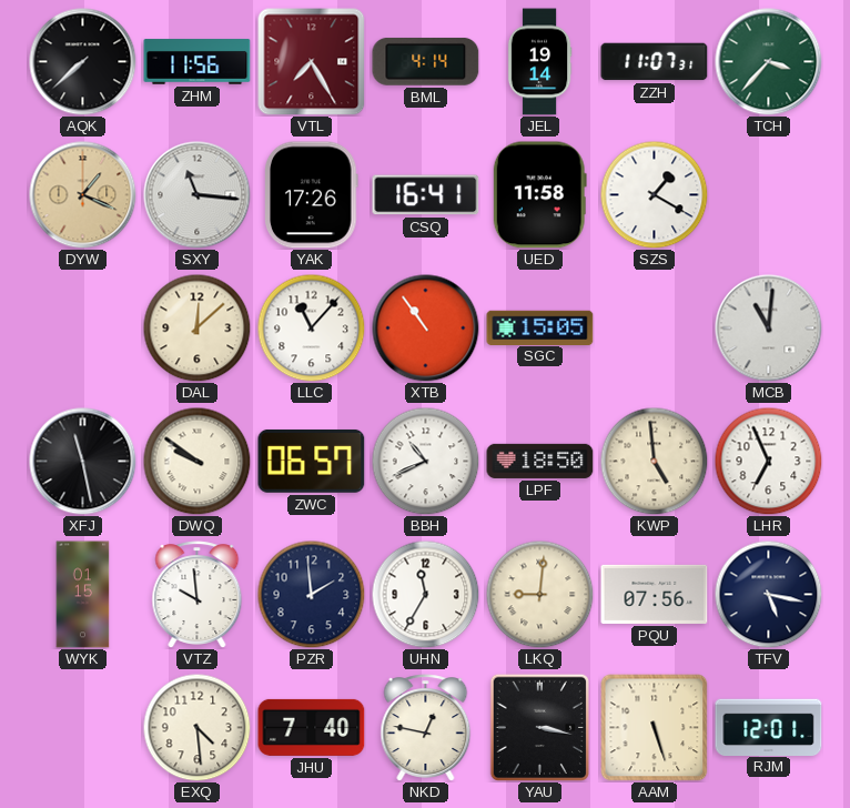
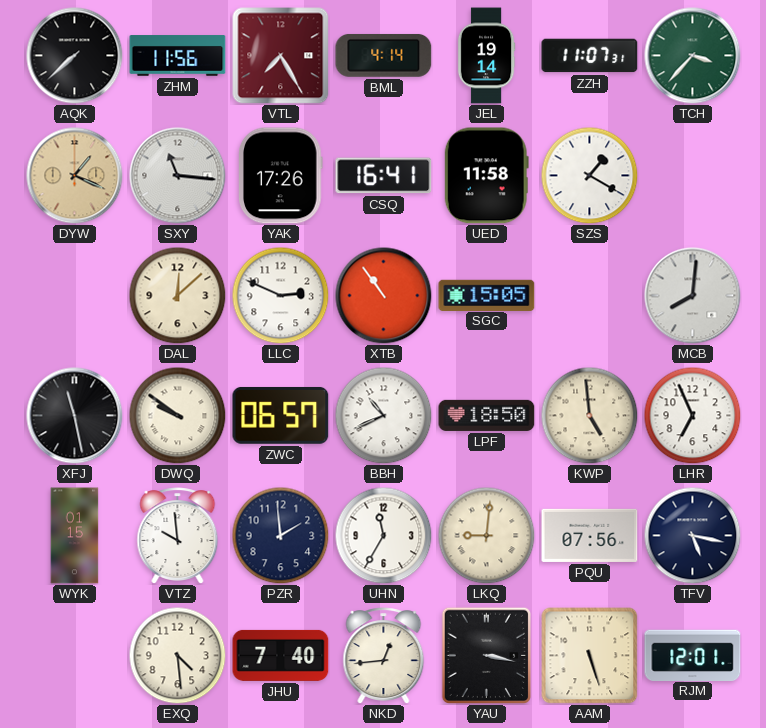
LLC: 11:07 -> 2:49
MCB: 11:01 -> 8:01
NKD: 12:47 -> 12:44
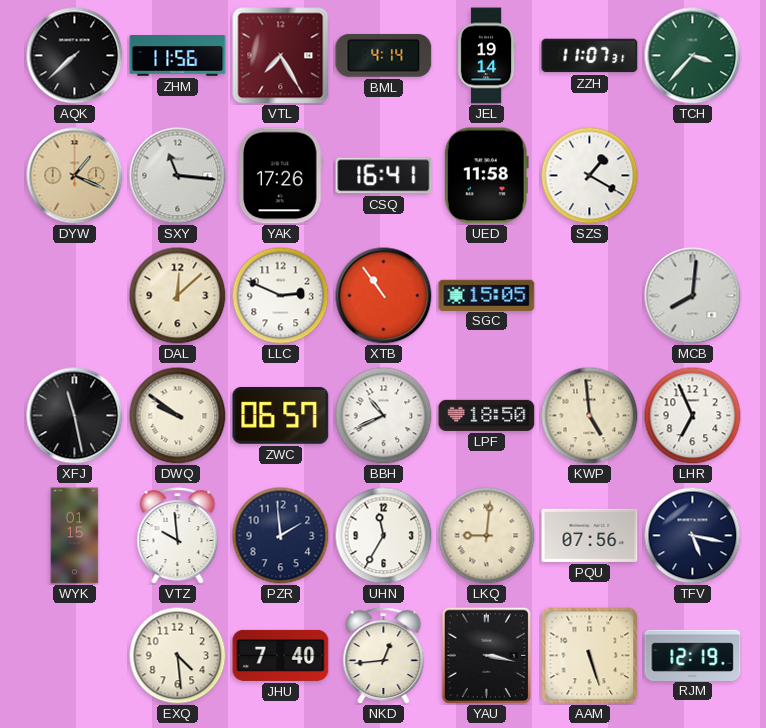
RJM: 12:01 -> 12:19
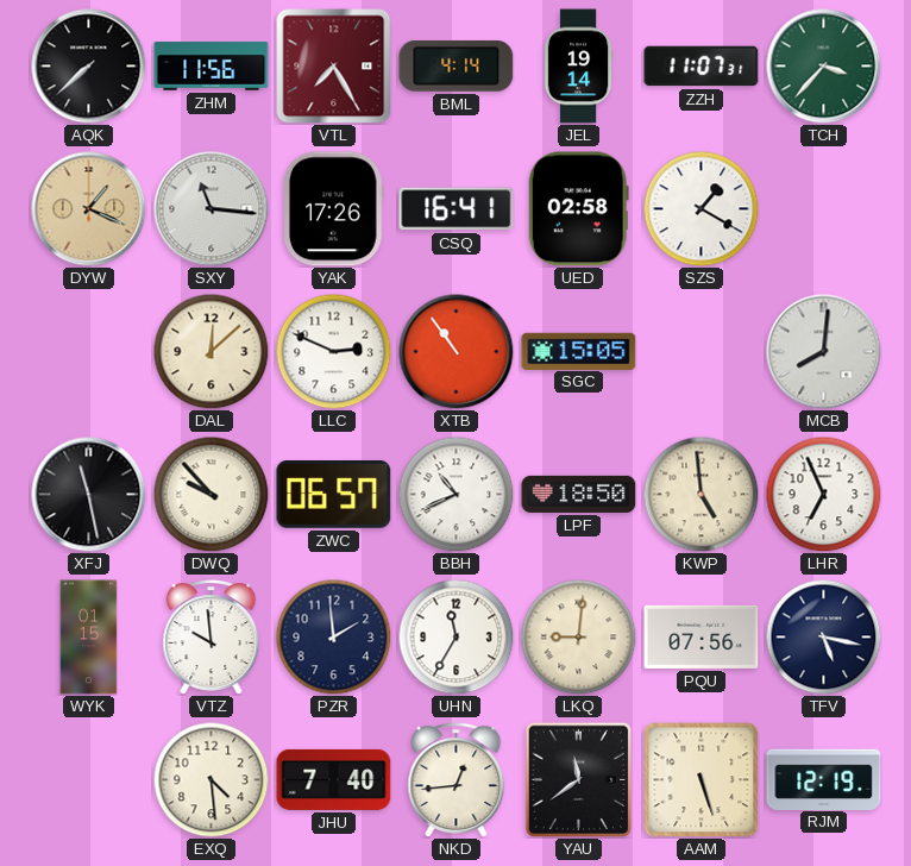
UED: 11:58 -> 02:58
DWQ: 9:51 -> 9:53
YAU: 3:17 -> 11:39
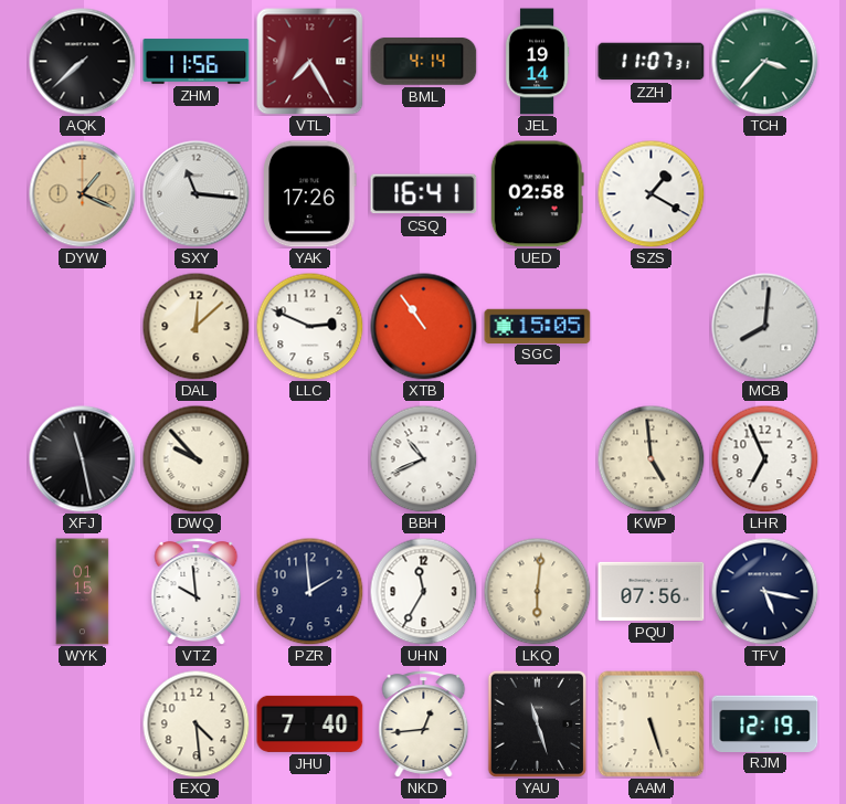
ZWC: 06:57 -> none
LPF: 18:50 -> none
LKQ: 9:01 -> 6:01
YAU: 11:39 -> 11:27
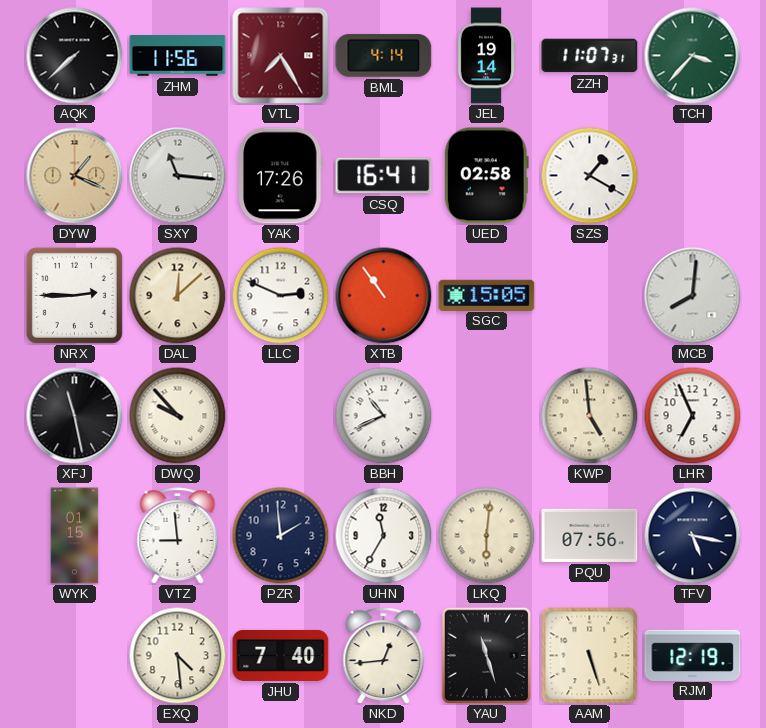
NRX: none -> 2:45
VTZ: 9:59 -> 8:59
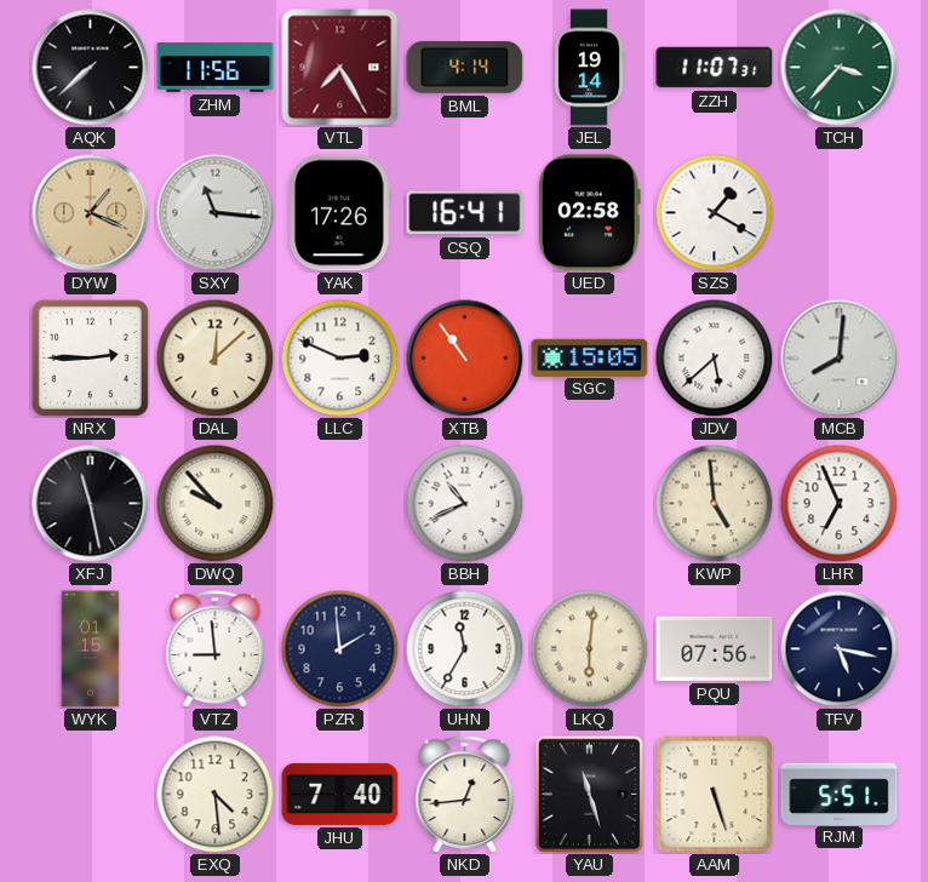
JDV: none -> 5:38
RJM: 12:19 -> 5:51
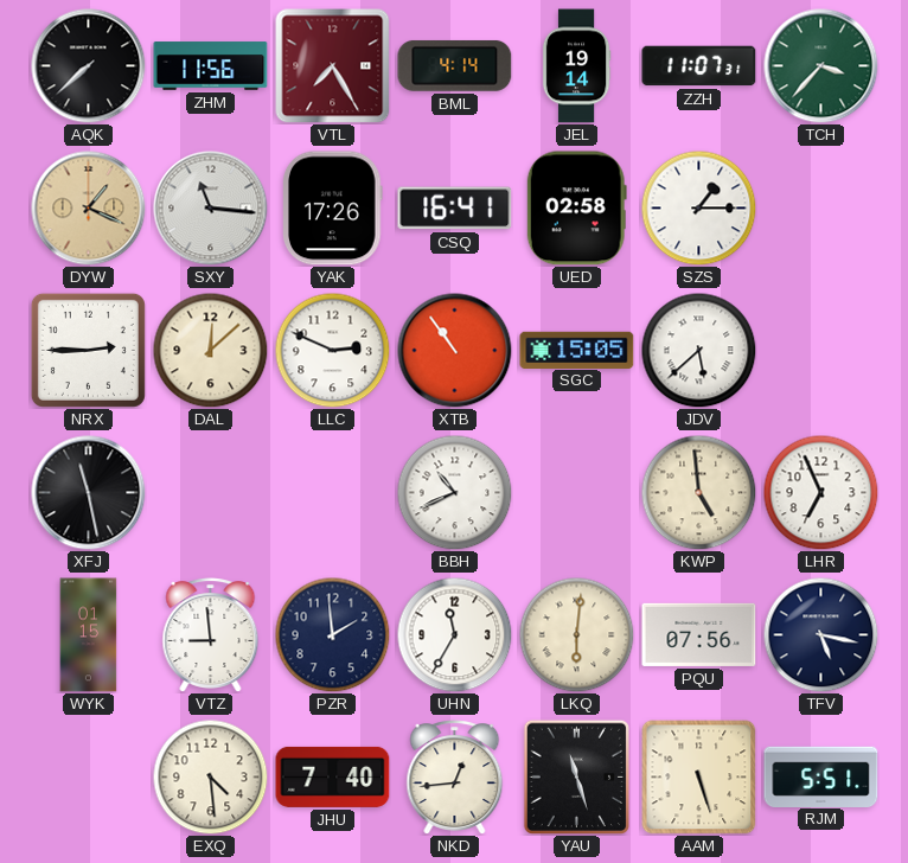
SZS: 1:20 -> 1:15
MCB: 8:01 -> none
DWQ: 9:53 -> none
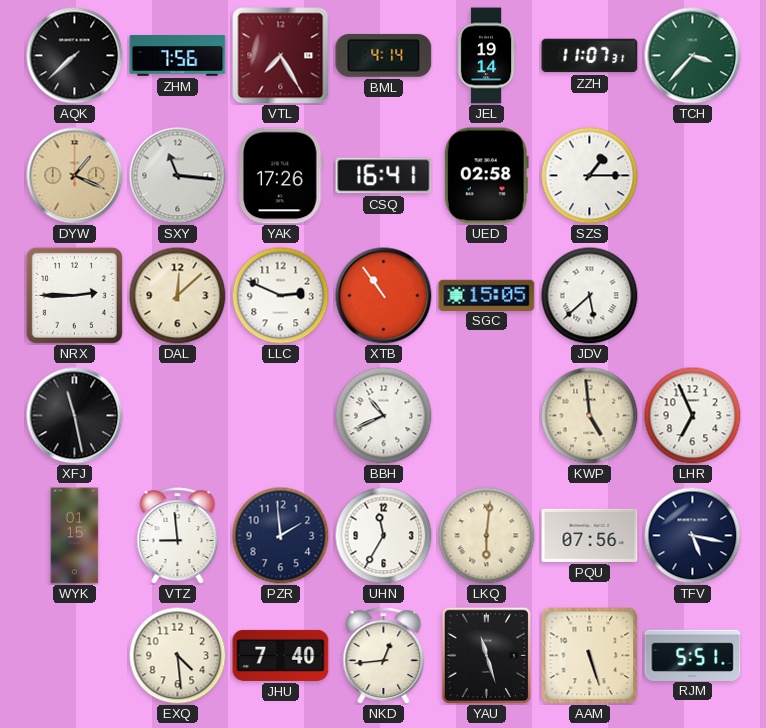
ZHM: 11:56 -> 7:56
